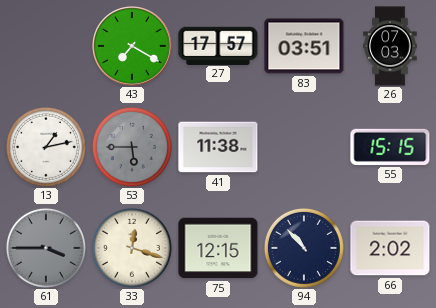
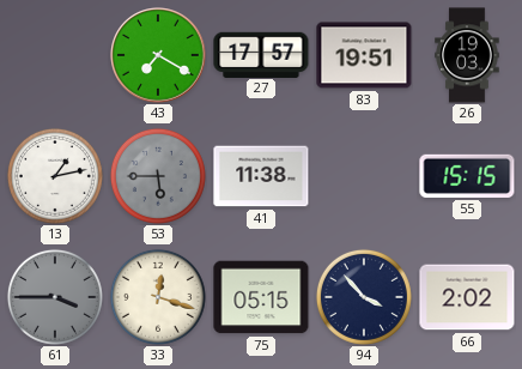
83: 03:51 -> 19:51
26: 07:03 -> 19:03
75: 12:15 -> 05:15
94: 10:53 -> 3:53
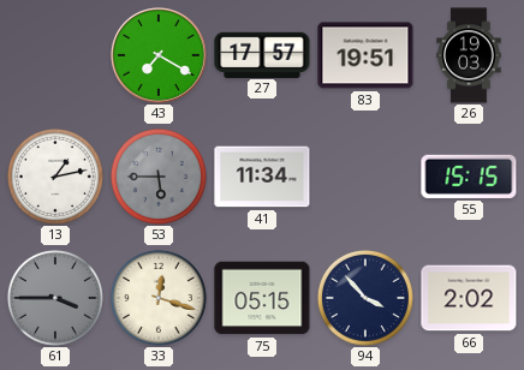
41: 11:38 -> 11:34
